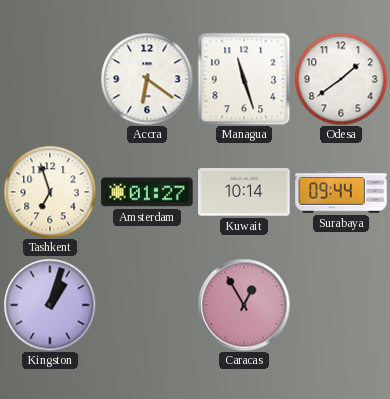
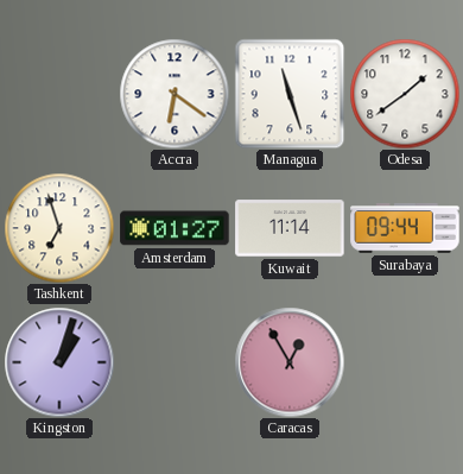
Kuwait: 10:14 -> 11:14
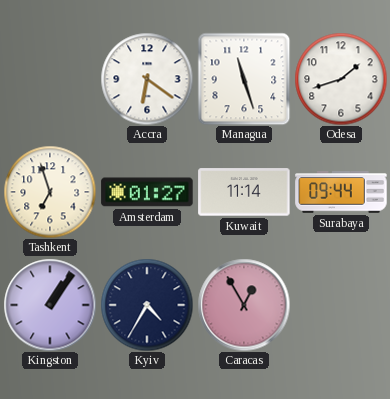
Odesa: 1:39 -> 1:42
Kingston: 1:03 -> 1:06
Kyiv: none -> 4:35
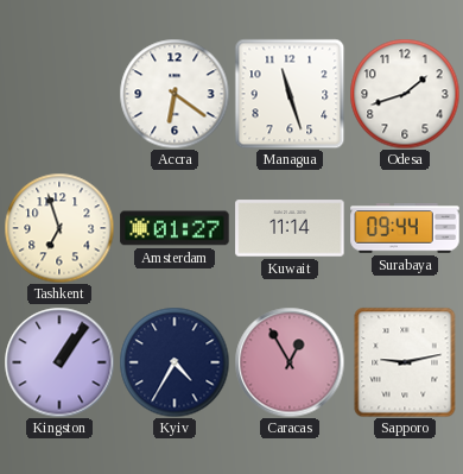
Sapporo: none -> 9:13
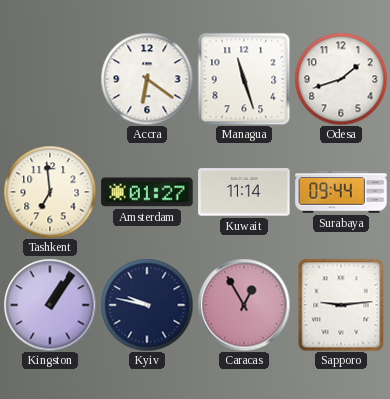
Tashkent: 6:57 -> 6:59
Kyiv: 4:35 -> 9:47
Sapporo: 9:13 -> 9:14
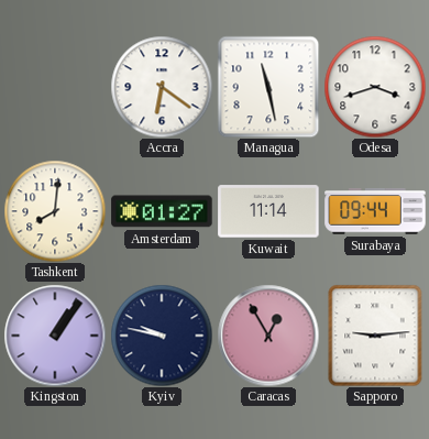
Managua: 11:27 -> 11:28
Odesa: 1:42 -> 3:42
Tashkent: 6:59 -> 8:01
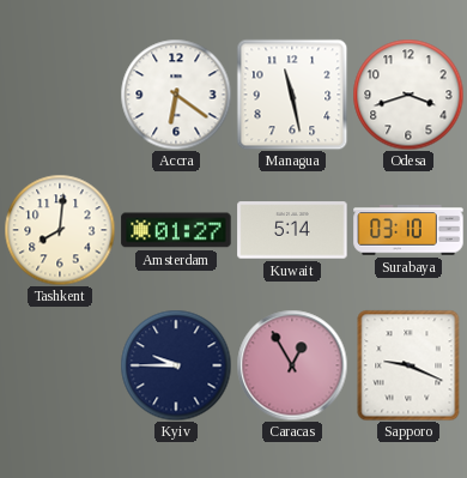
Kuwait: 11:14 -> 5:14
Surabaya: 09:44 -> 03:10
Kingston: 1:06 -> none
Kyiv: 9:47 -> 9:45
Sapporo: 9:14 -> 9:19
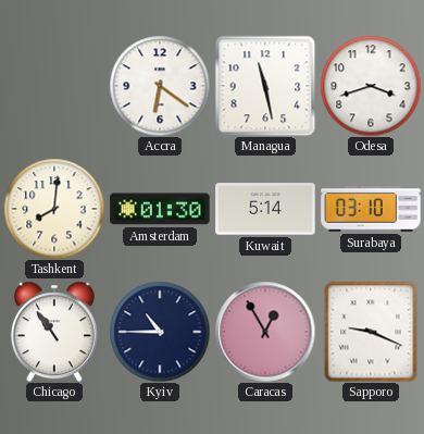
Amsterdam: 01:27 -> 01:30
Chicago: none -> 10:54
Kyiv: 9:45 -> 10:45
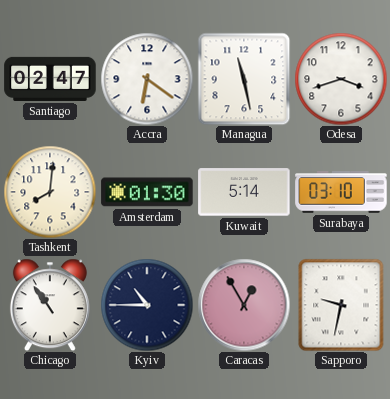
Santiago: none -> 02:47
Sapporo: 9:19 -> 9:32
